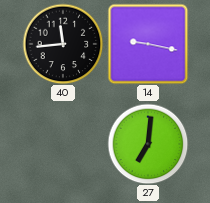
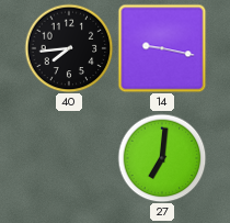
40: 11:44 -> 7:44
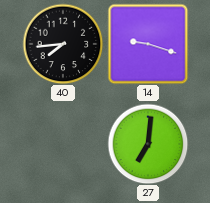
14: 9:17 -> 9:18
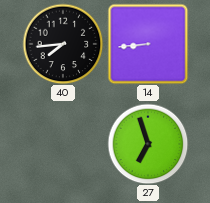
14: 9:18 -> 8:44
27: 7:01 -> 6:57
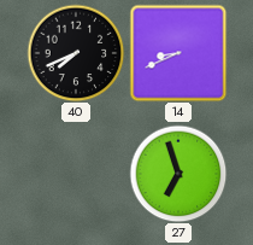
40: 7:44 -> 7:41
14: 8:44 -> 8:41
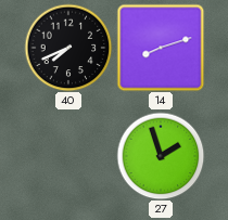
14: 8:41 -> 8:12
27: 6:57 -> 1:57
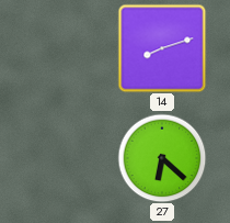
40: 7:41 -> none
27: 1:57 -> 6:22
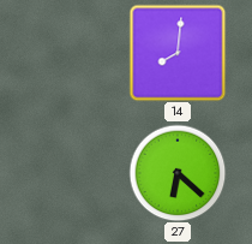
14: 8:12 -> 8:01
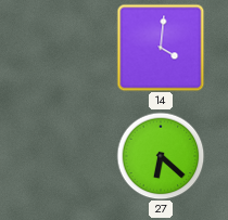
14: 8:01 -> 4:01
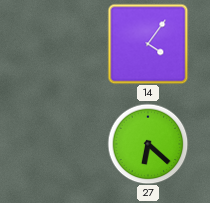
14: 4:01 -> 4:06
